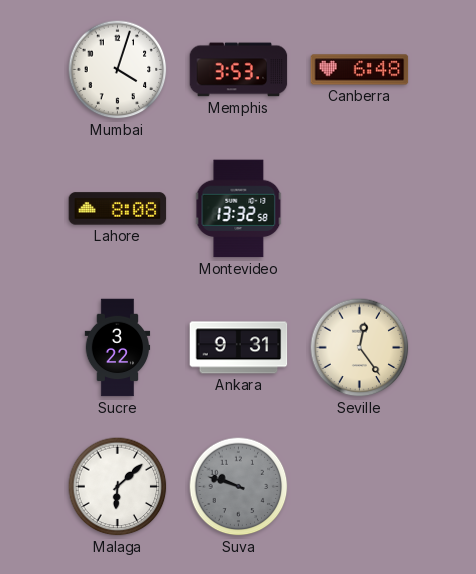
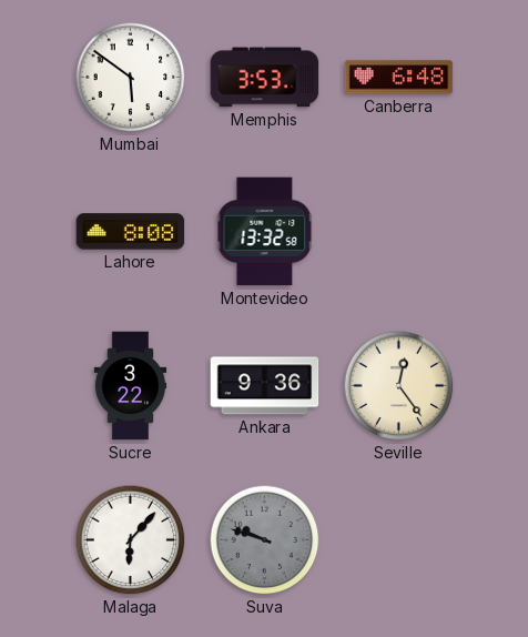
Mumbai: 4:03 -> 5:51
Ankara: 9:31 -> 9:36
Malaga: 6:08 -> 6:07
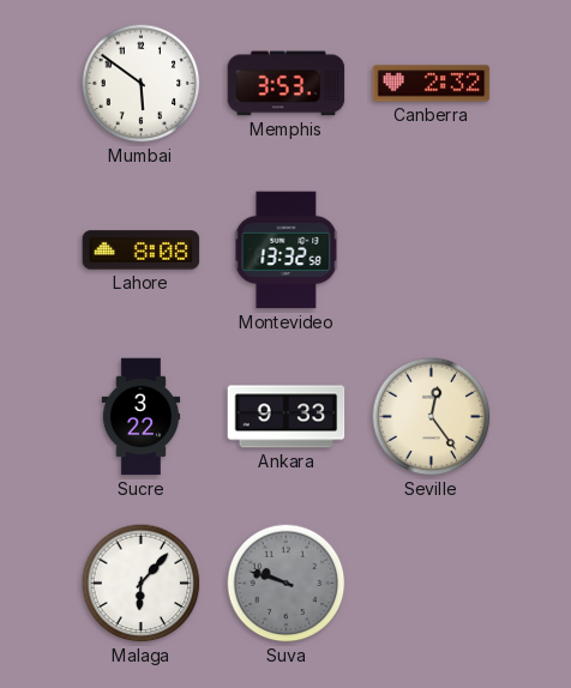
Canberra: 6:48 -> 2:32
Ankara: 9:36 -> 9:33
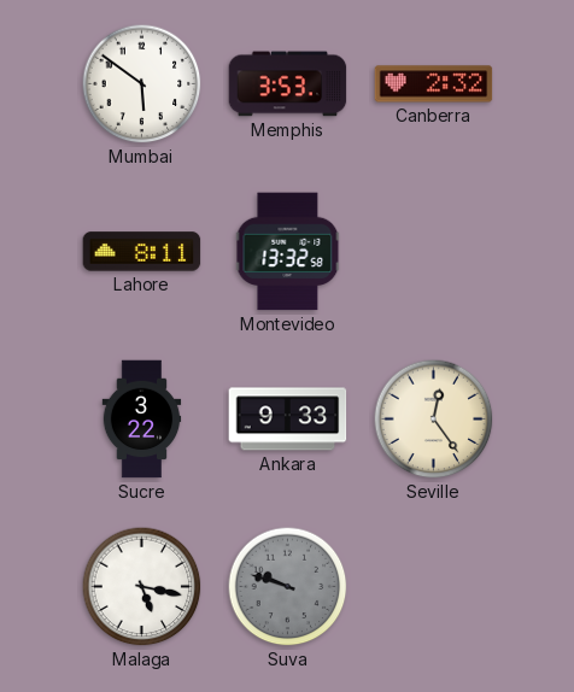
Lahore: 8:08 -> 8:11
Malaga: 6:07 -> 5:17
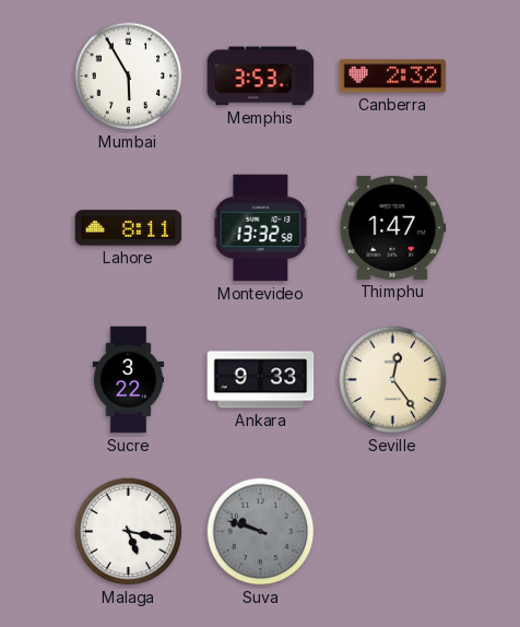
Mumbai: 5:51 -> 5:55
Thimphu: none -> 1:47
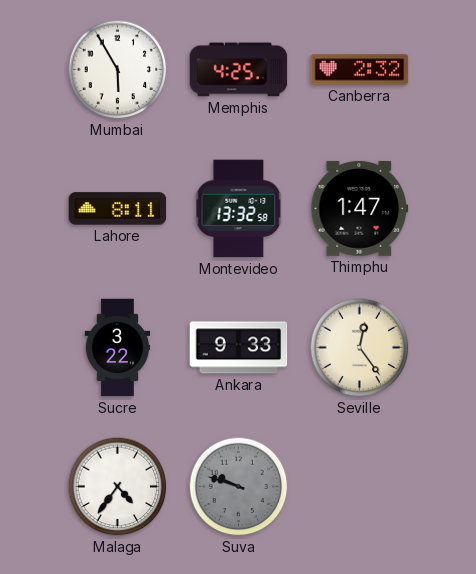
Memphis: 3:53 -> 4:25
Malaga: 5:17 -> 4:36
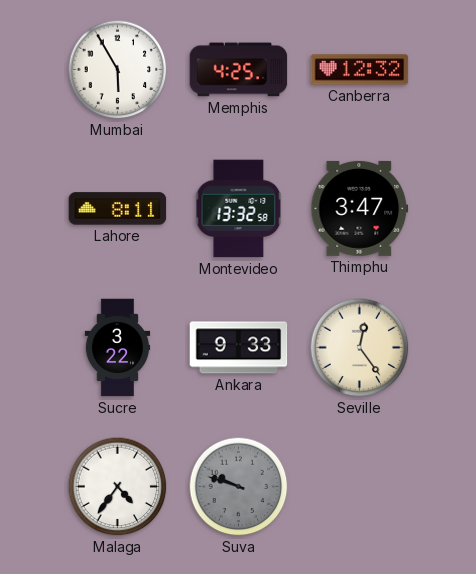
Canberra: 2:32 -> 12:32
Thimphu: 1:47 -> 3:47
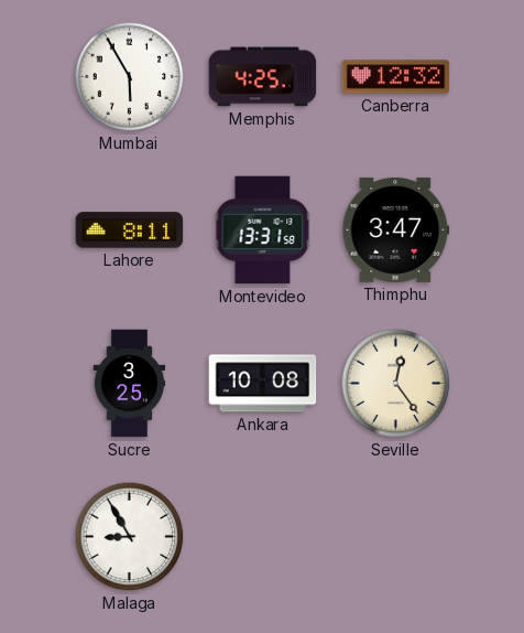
Montevideo: 13:32 -> 13:31
Sucre: 3:22 -> 3:25
Ankara: 9:33 -> 10:08
Malaga: 4:36 -> 8:55
Suva: 9:48 -> none
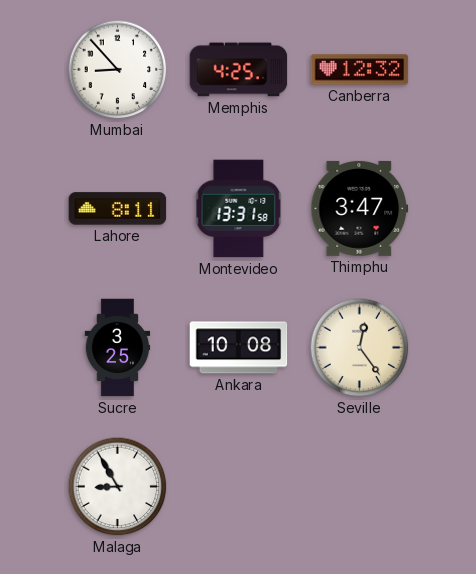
Mumbai: 5:55 -> 8:53
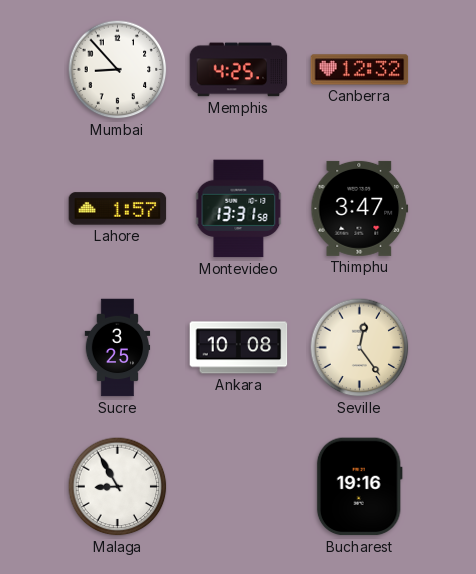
Lahore: 8:11 -> 1:57
Bucharest: none -> 19:16
